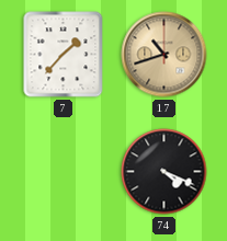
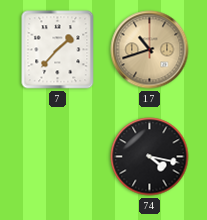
74: 4:19 -> 4:17
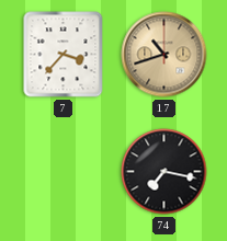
7: 1:37 -> 3:37
74: 4:17 -> 7:17
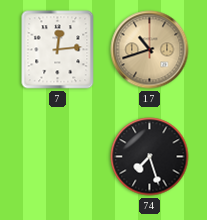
7: 3:37 -> 12:14
74: 7:17 -> 7:27
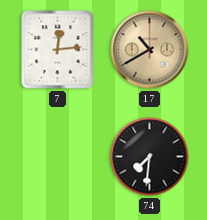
17: 10:42 -> 10:40
74: 7:27 -> 7:31
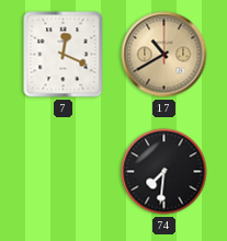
7: 12:14 -> 12:19
